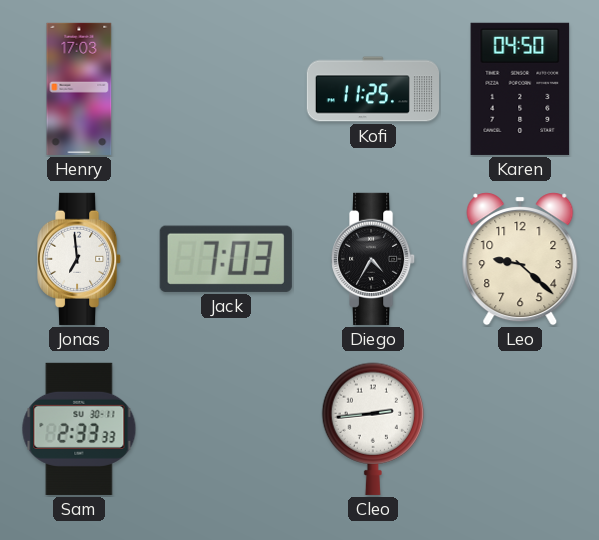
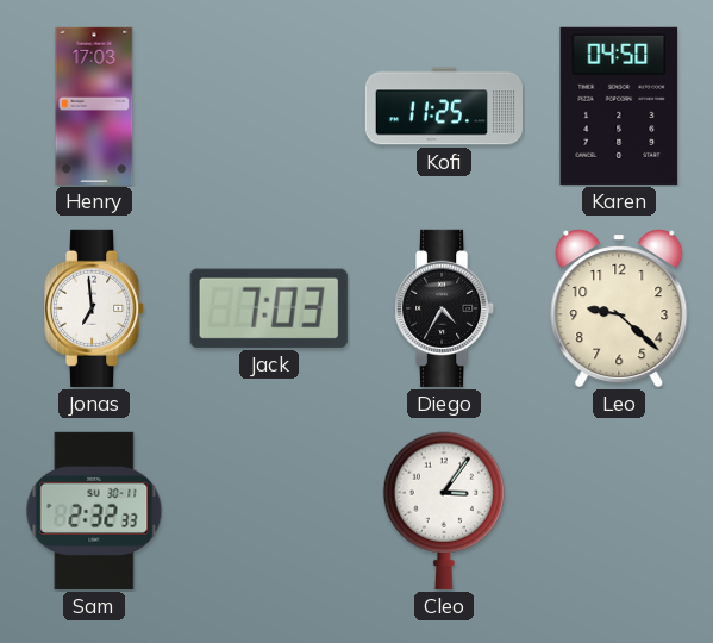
Sam: 2:33 -> 2:32
Cleo: 2:44 -> 3:06
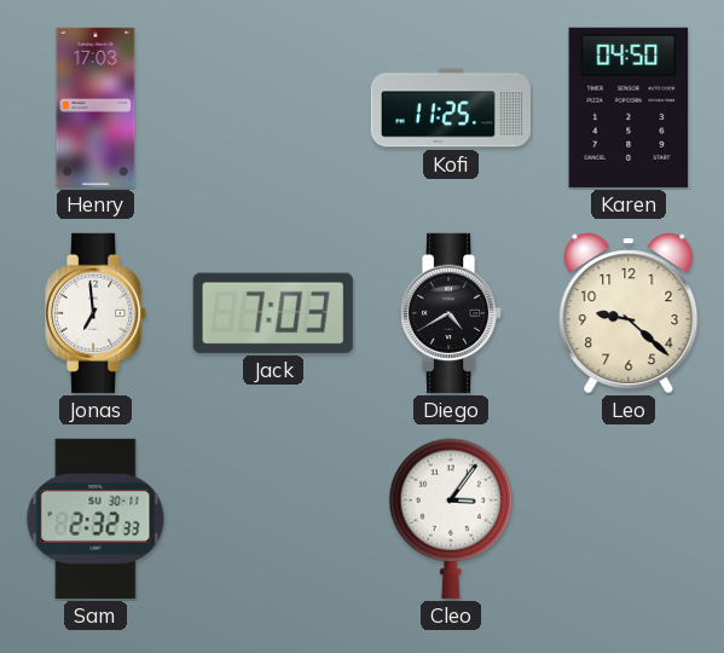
Diego: 4:35 -> 4:40
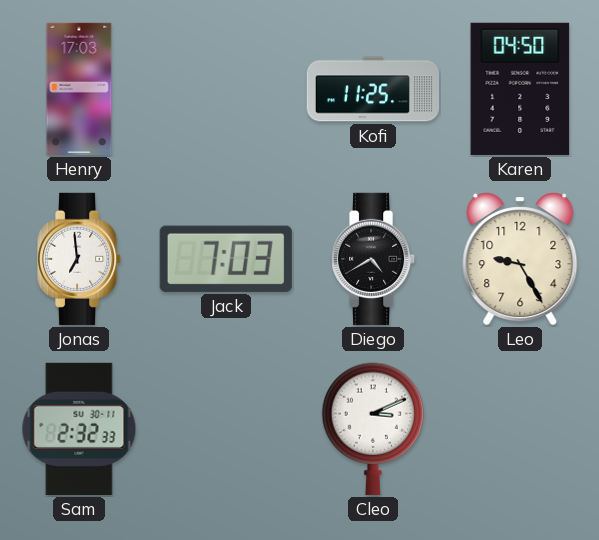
Leo: 9:22 -> 9:25
Cleo: 3:06 -> 3:11
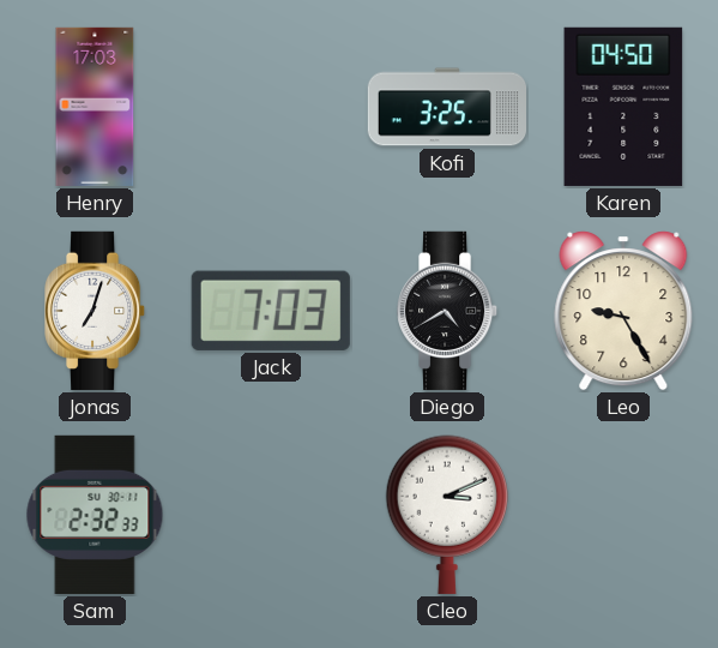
Kofi: 11:25 -> 3:25
Jonas: 6:59 -> 7:03
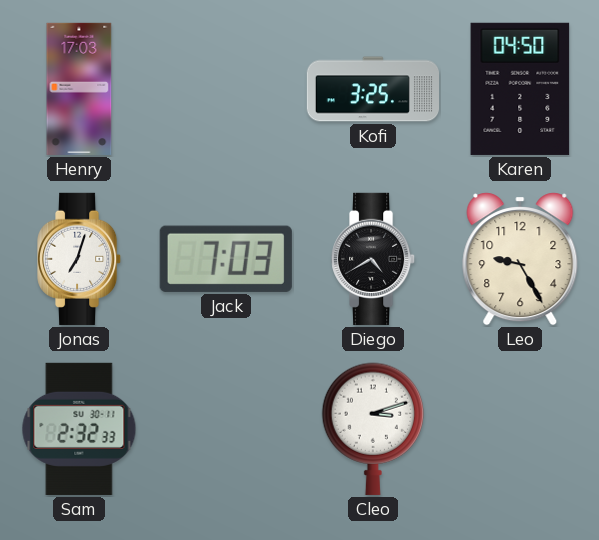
Cleo: 3:11 -> 3:12
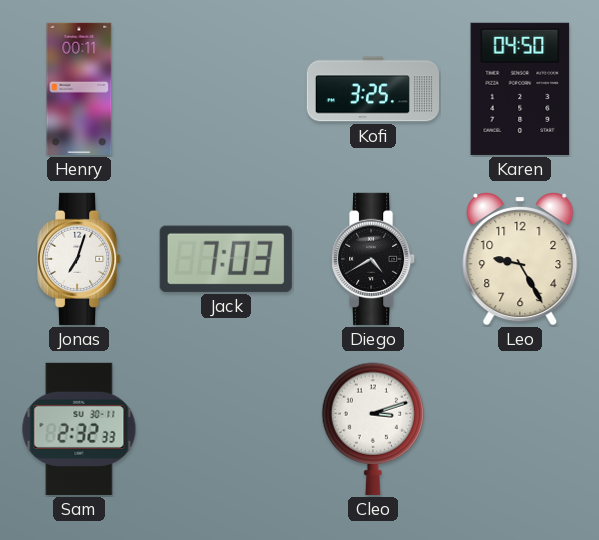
Henry: 17:03 -> 00:11
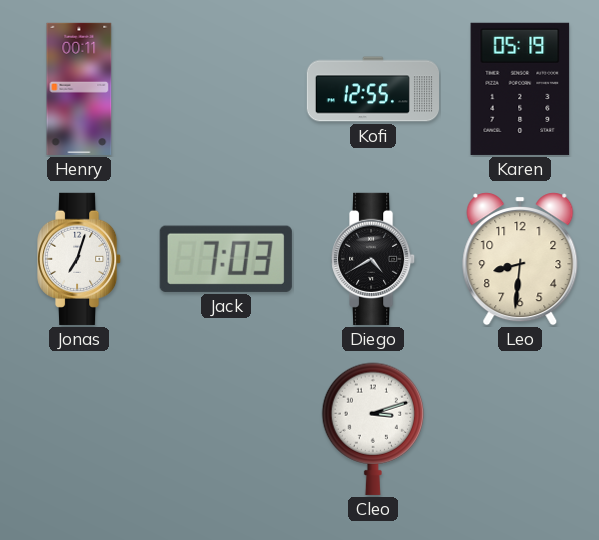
Kofi: 3:25 -> 12:55
Karen: 04:50 -> 05:19
Leo: 9:25 -> 8:31
Sam: 2:32 -> none
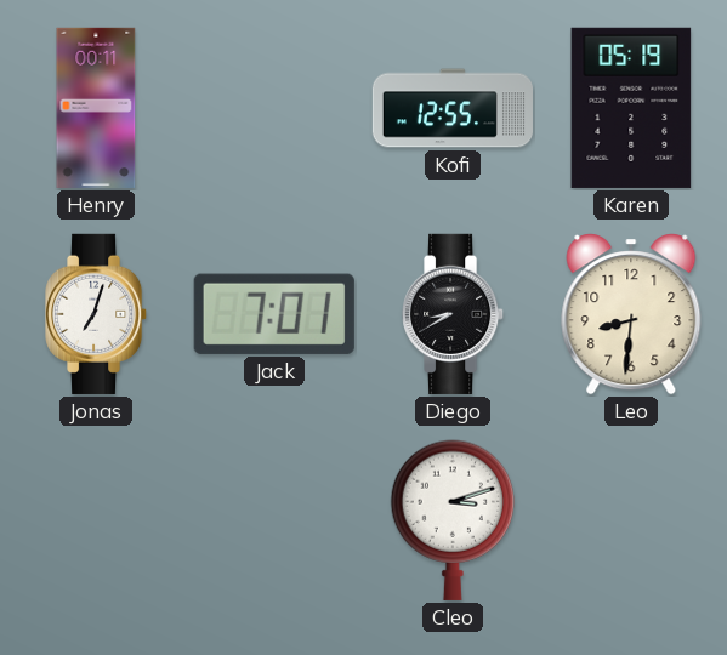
Jack: 7:03 -> 7:01
Diego: 4:40 -> 8:40
